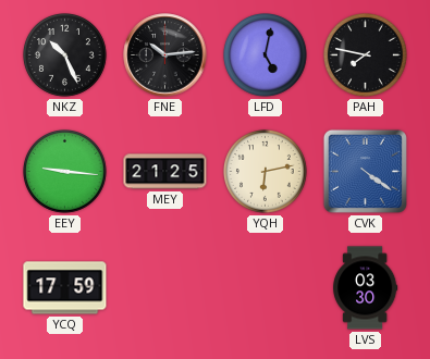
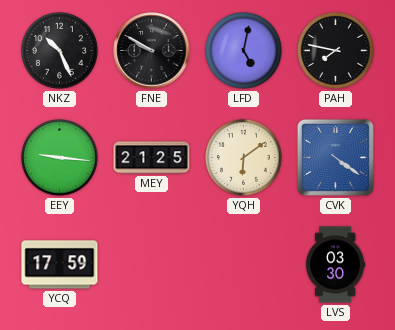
FNE: 10:14 -> 9:50
YQH: 6:13 -> 6:09
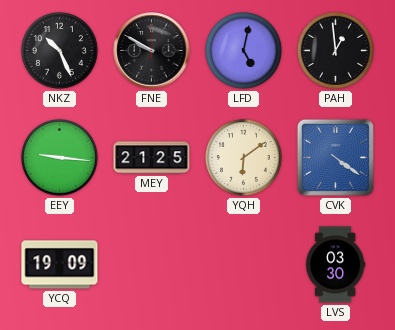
PAH: 7:47 -> 12:59
YCQ: 17:59 -> 19:09
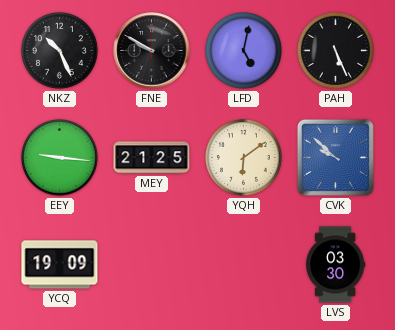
PAH: 12:59 -> 5:26
CVK: 4:21 -> 9:52
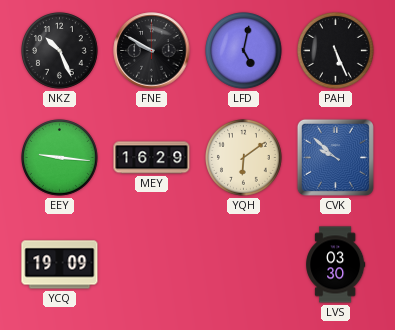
MEY: 21:25 -> 16:29
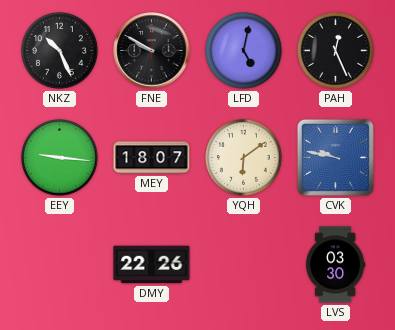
PAH: 5:26 -> 12:26
MEY: 16:29 -> 18:07
CVK: 9:52 -> 9:47
YCQ: 19:09 -> none
DMY: none -> 22:26
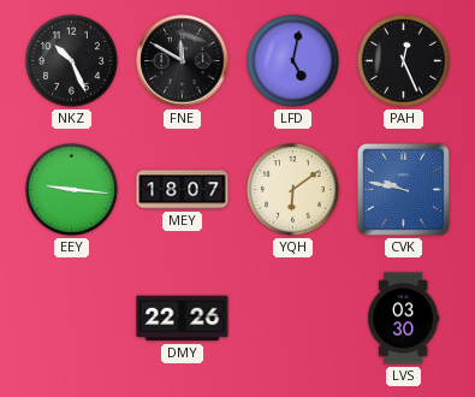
FNE: 9:50 -> 11:50
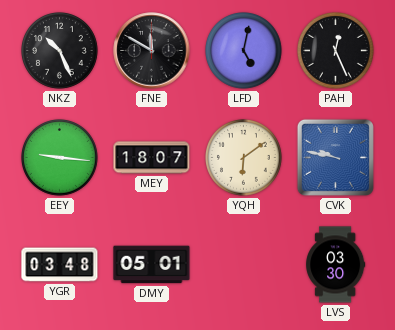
YGR: none -> 03:48
DMY: 22:26 -> 05:01
